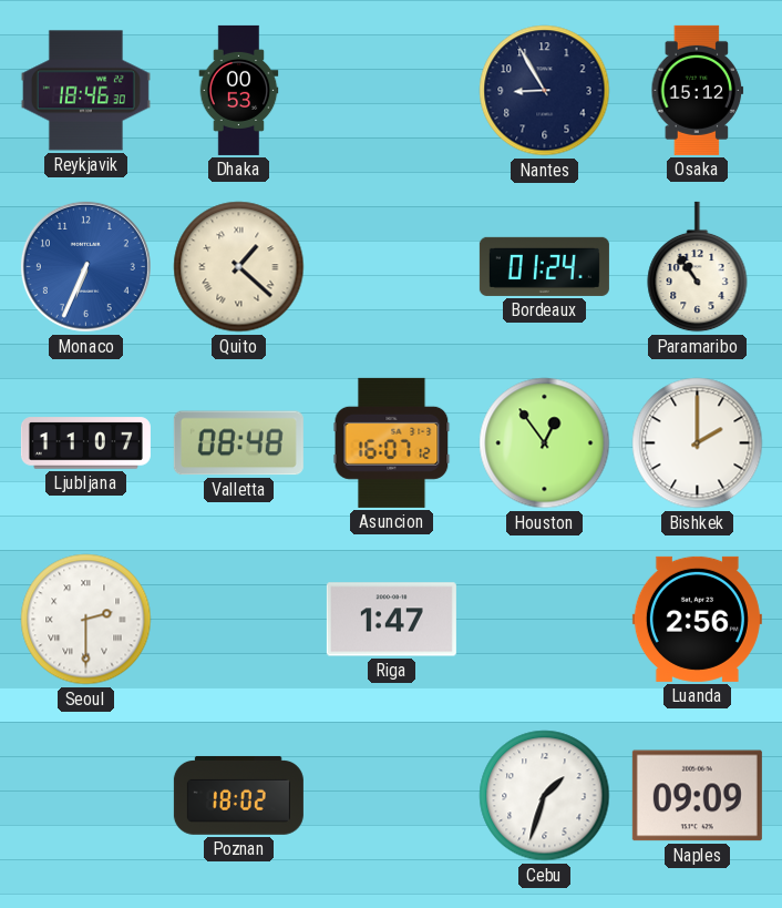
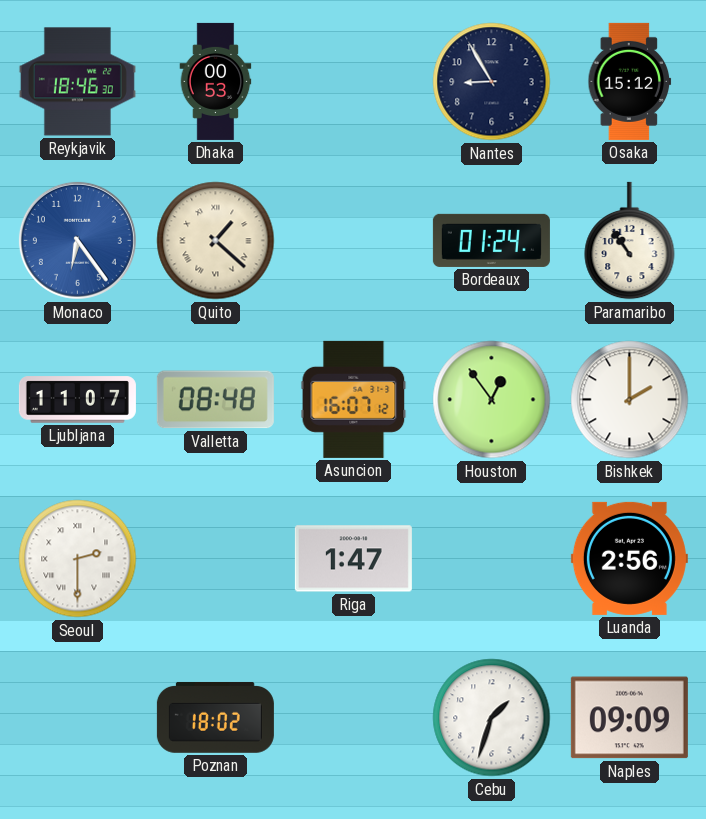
Monaco: 6:34 -> 6:24
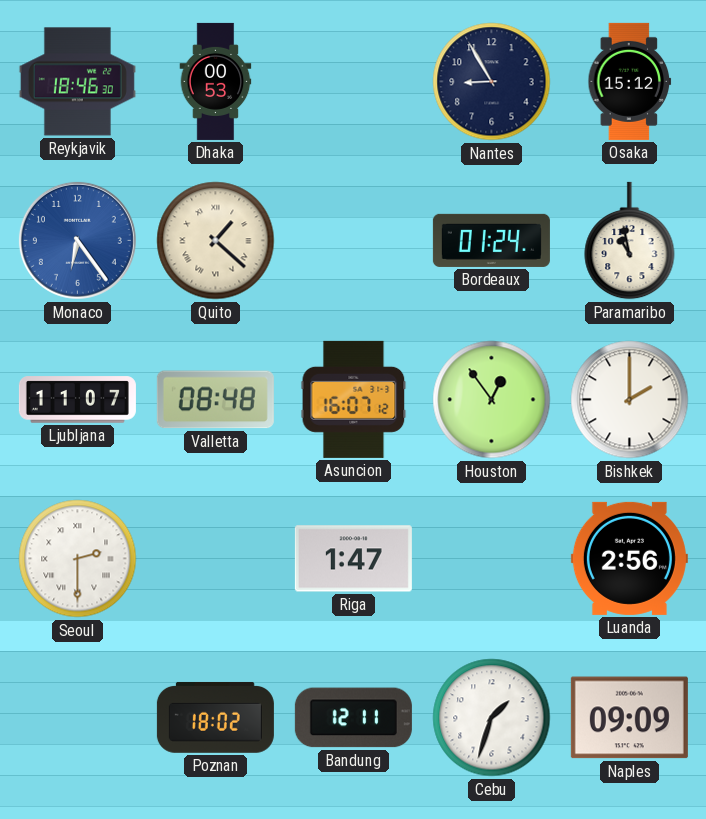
Paramaribo: 10:54 -> 10:58
Bandung: none -> 12:11
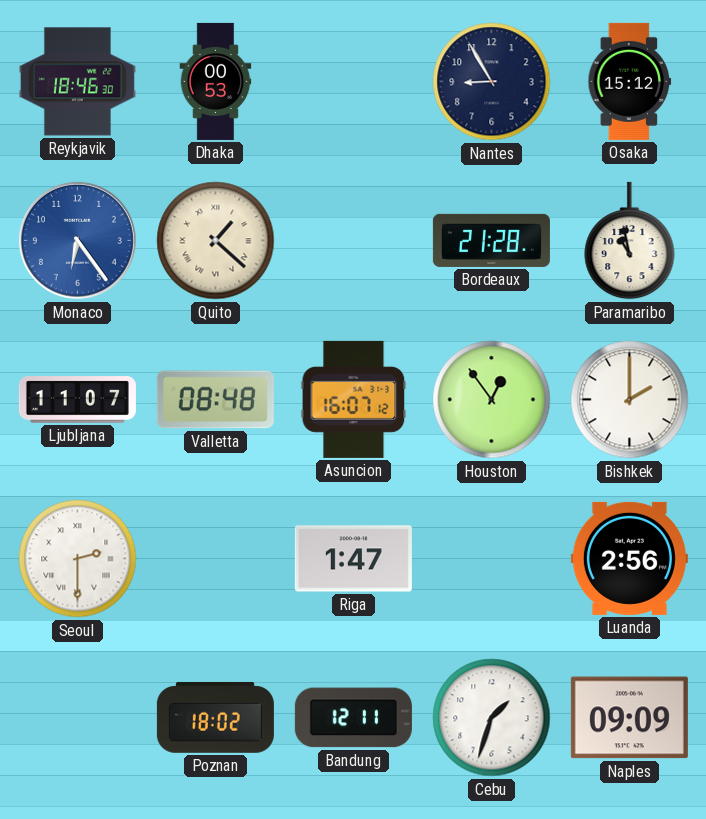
Bordeaux: 01:24 -> 21:28
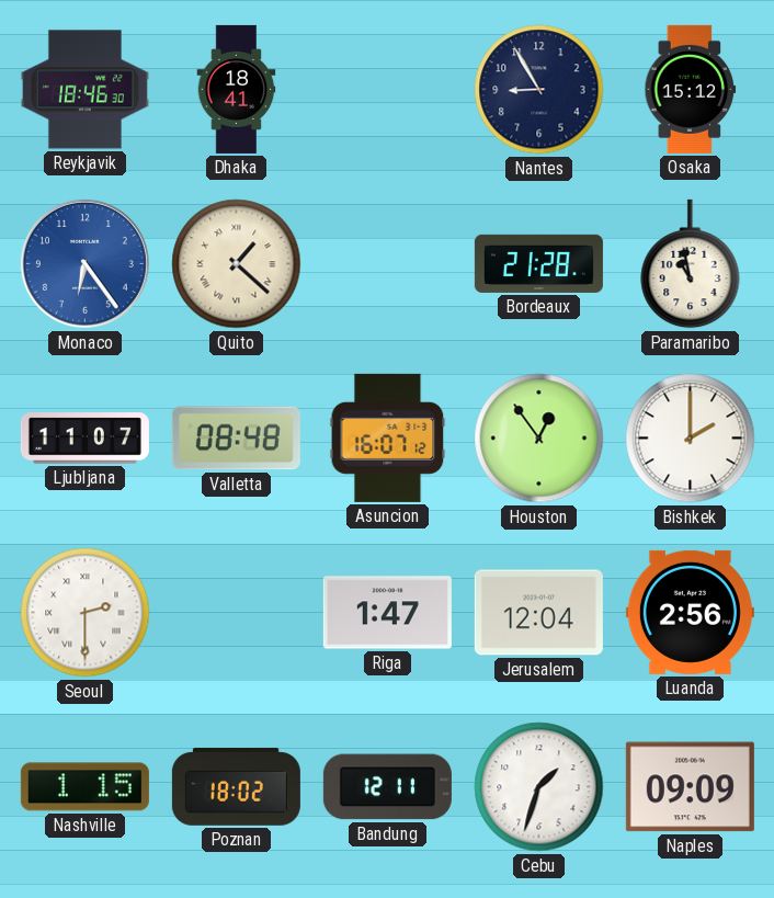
Dhaka: 00:53 -> 18:41
Jerusalem: none -> 12:04
Nashville: none -> 1:15
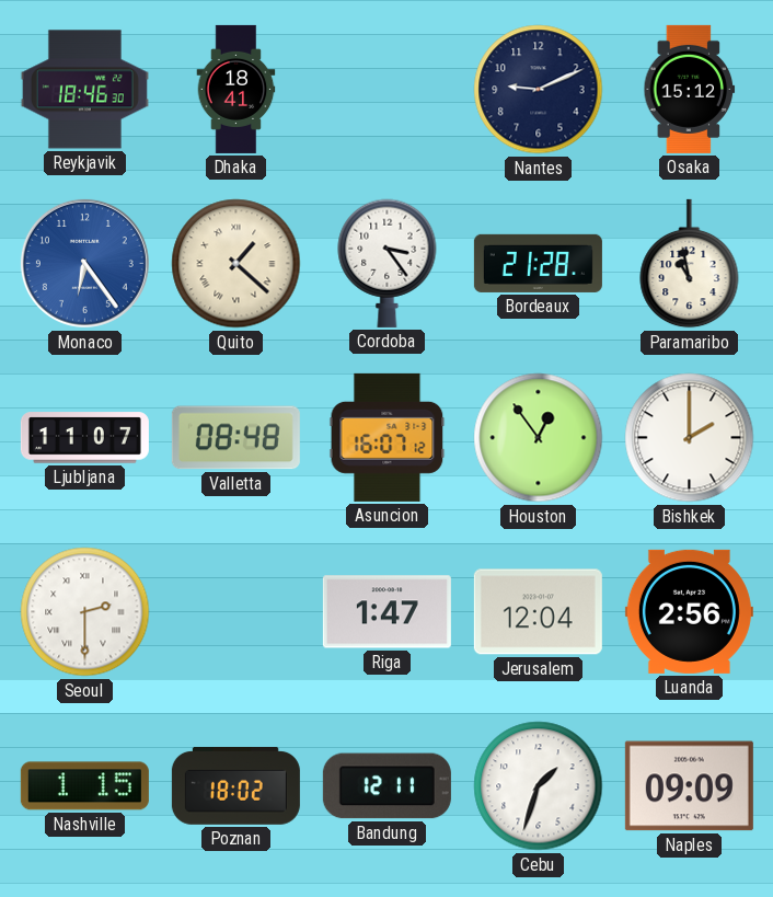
Nantes: 8:55 -> 9:11
Cordoba: none -> 3:24
